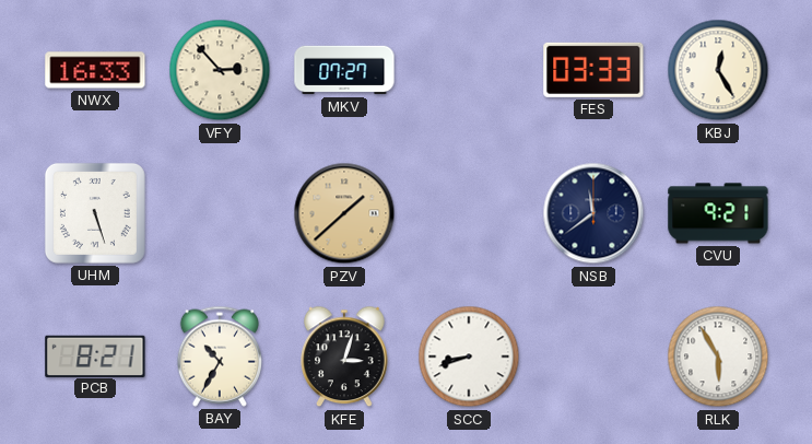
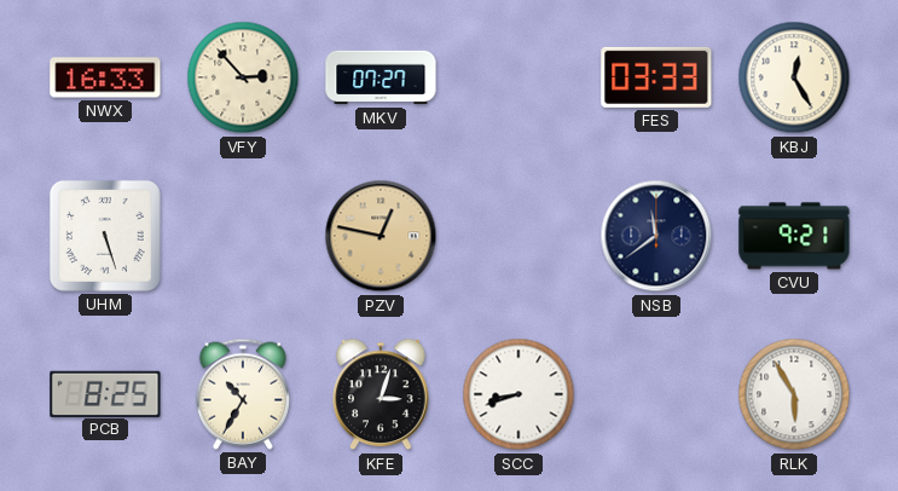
PZV: 1:38 -> 12:47
PCB: 8:21 -> 8:25
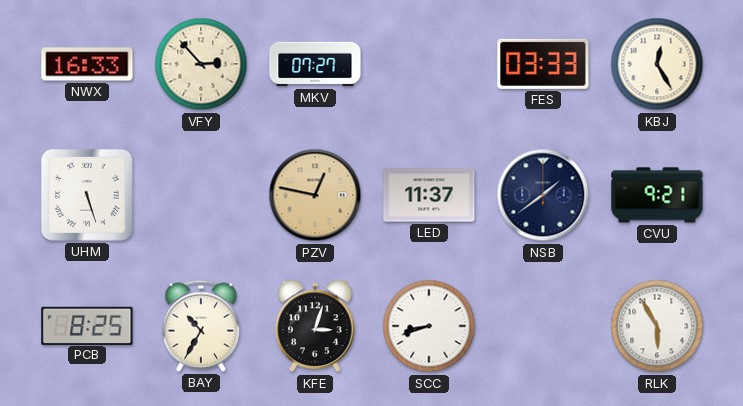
LED: none -> 11:37
NSB: 11:39 -> 1:39
